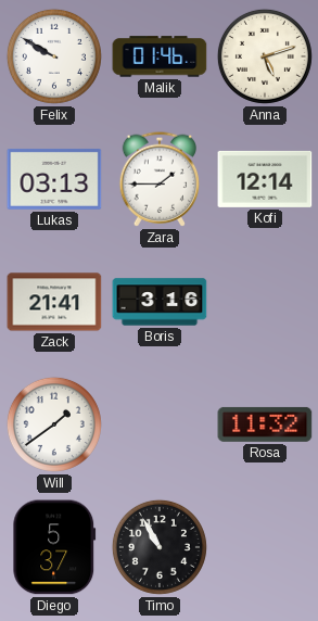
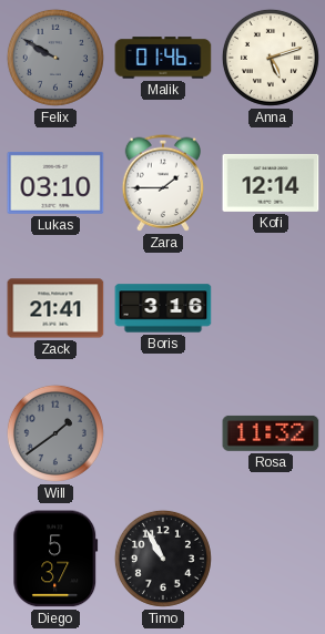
Felix dial: white -> grey
Lukas: 03:13 -> 03:10
Will dial: white -> grey
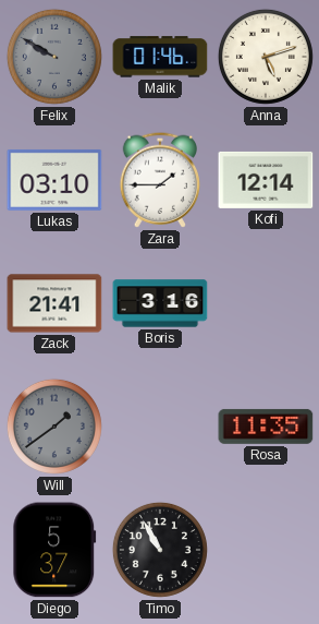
Rosa: 11:32 -> 11:35
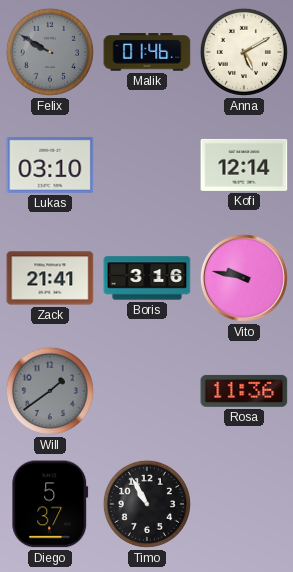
Anna: 5:12 -> 5:10
Zara: 1:45 -> none
Vito: none -> 9:47
Rosa: 11:35 -> 11:36
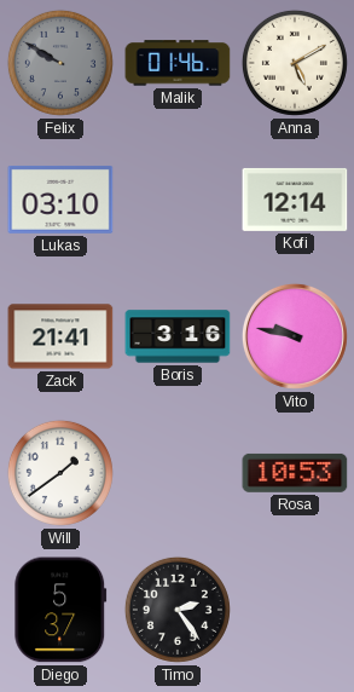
Will dial: grey -> white
Rosa: 11:36 -> 10:53
Timo: 10:55 -> 2:24
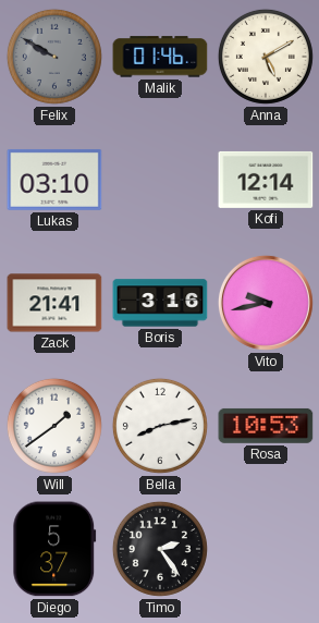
Vito: 9:47 -> 9:43
Bella: none -> 8:13
